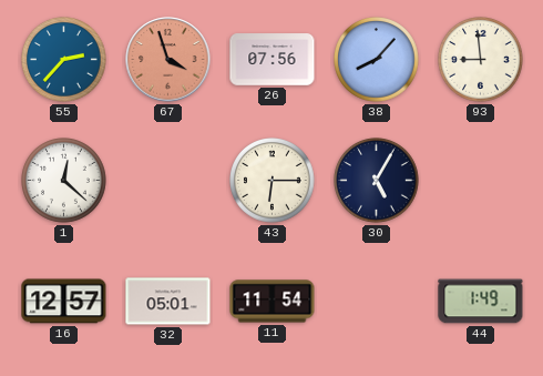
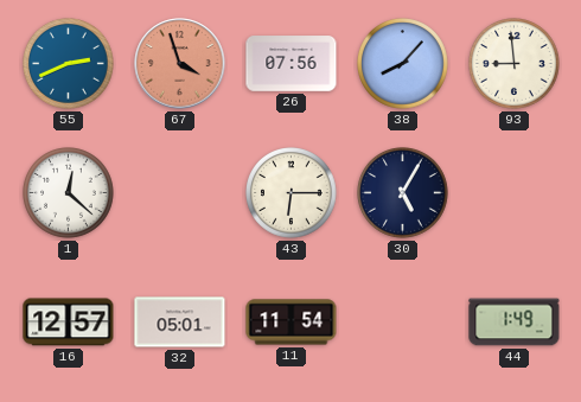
55: 2:37 -> 2:41
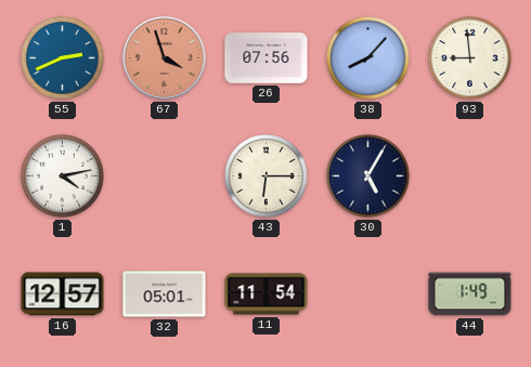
1: 12:22 -> 4:13
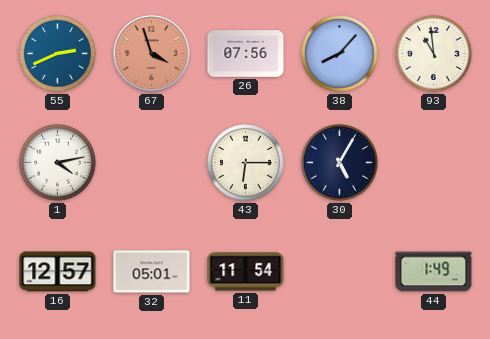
93: 8:59 -> 10:59
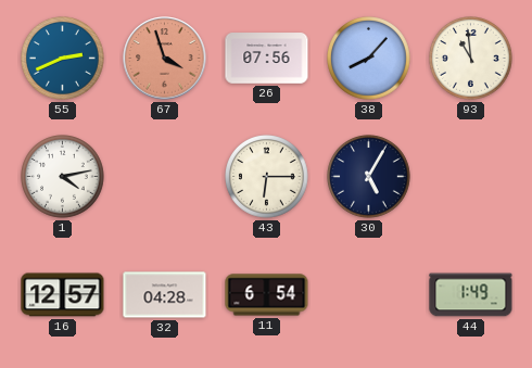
32: 05:01 -> 04:28
11: 11:54 -> 6:54
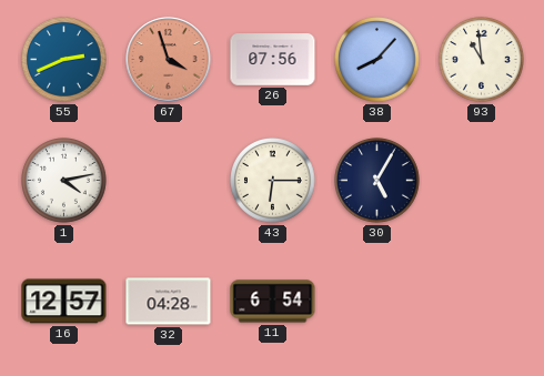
44: 1:49 -> none
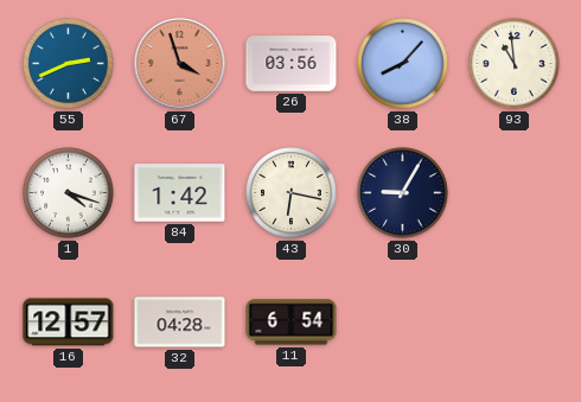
26: 07:56 -> 03:56
1: 4:13 -> 4:18
84: none -> 1:42
43: 6:15 -> 6:17
30: 5:05 -> 9:05
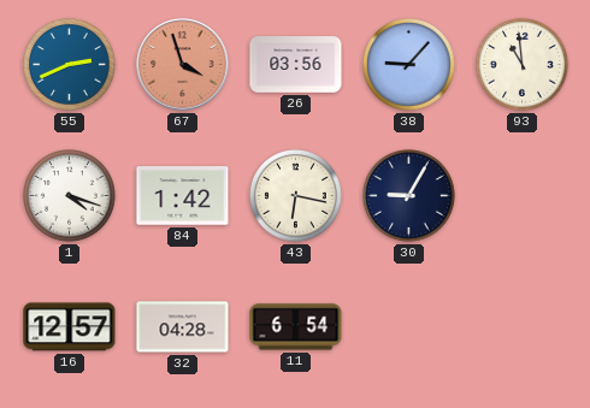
38: 8:07 -> 9:07
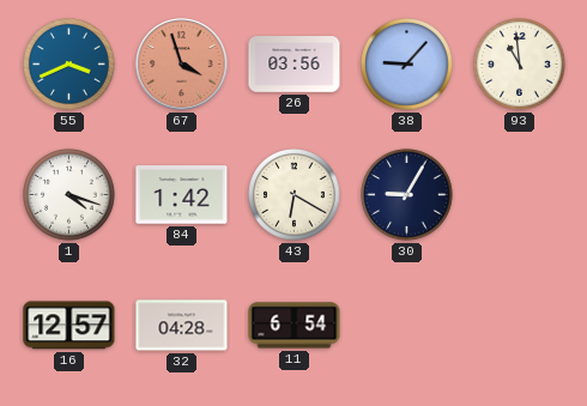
55: 2:41 -> 3:41
43: 6:17 -> 6:20
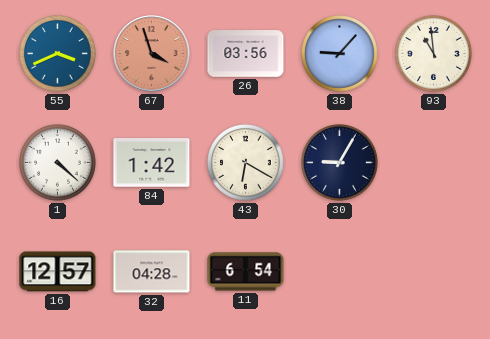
1: 4:18 -> 4:22
